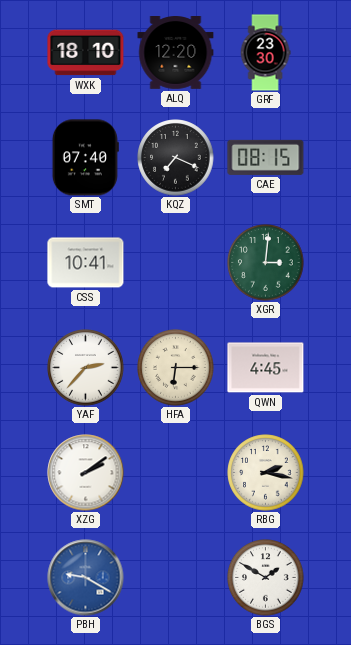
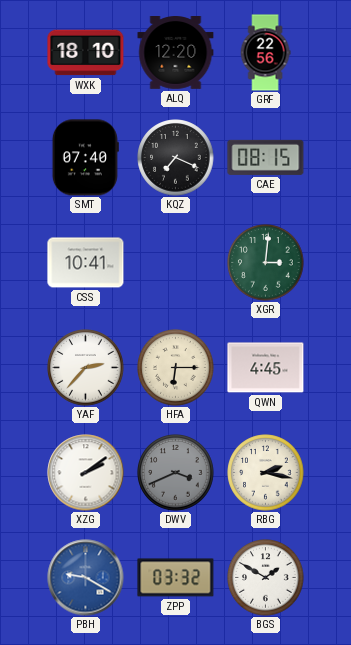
GRF: 23:30 -> 22:56
DWV: none -> 3:41
ZPP: none -> 03:32
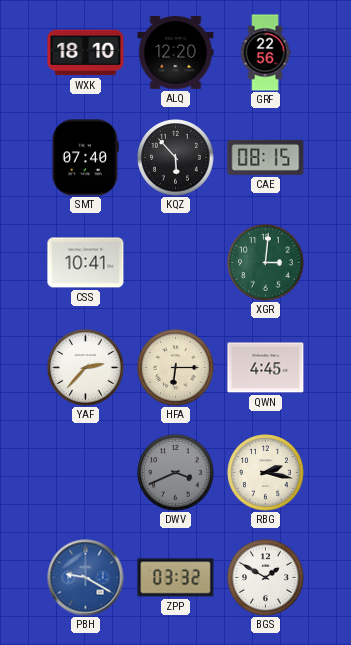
KQZ: 7:19 -> 5:53
XZG: 2:09 -> none
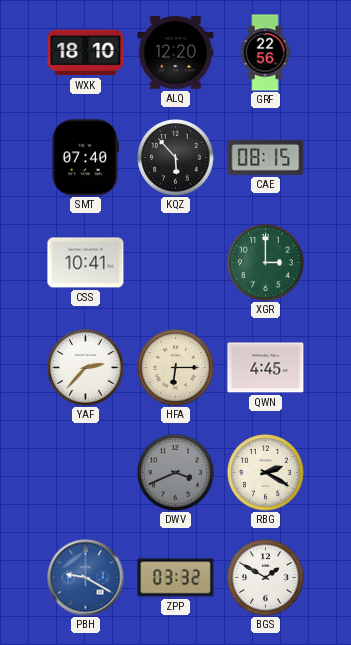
XGR: 3:01 -> 3:00
RBG: 2:17 -> 2:20
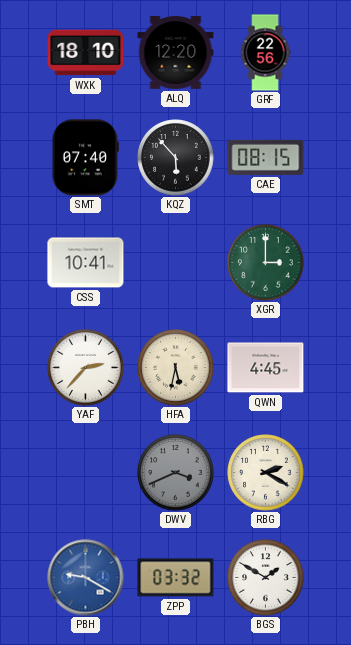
HFA: 6:15 -> 5:32
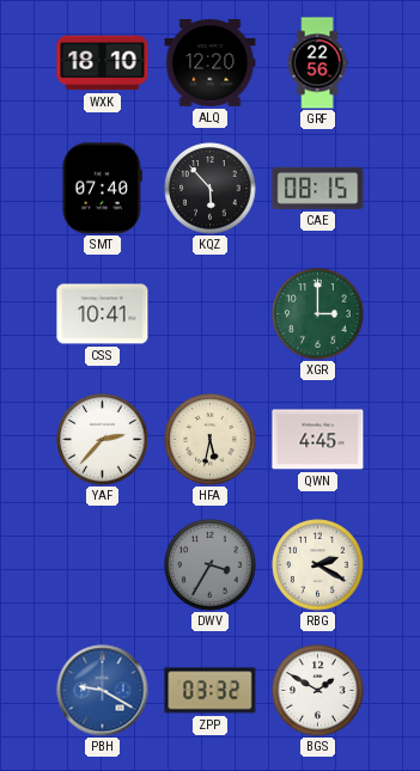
DWV: 3:41 -> 3:35
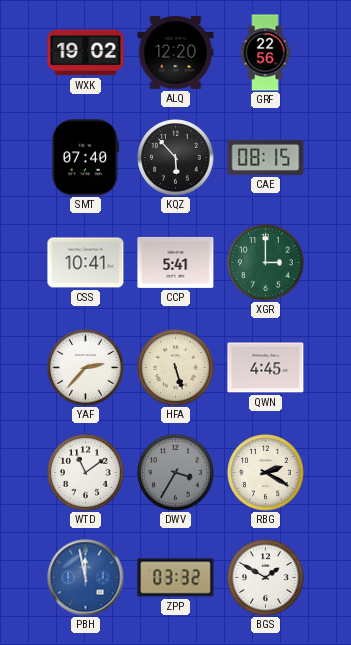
WXK: 18:10 -> 19:02
CCP: none -> 5:41
HFA: 5:32 -> 5:27
WTD: none -> 11:09
PBH: 9:20 -> 11:58
